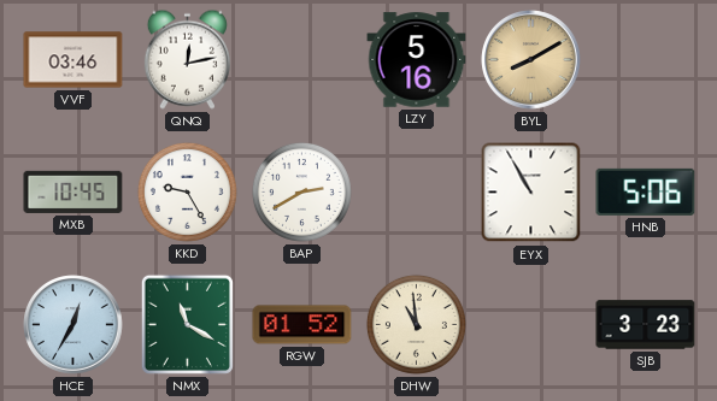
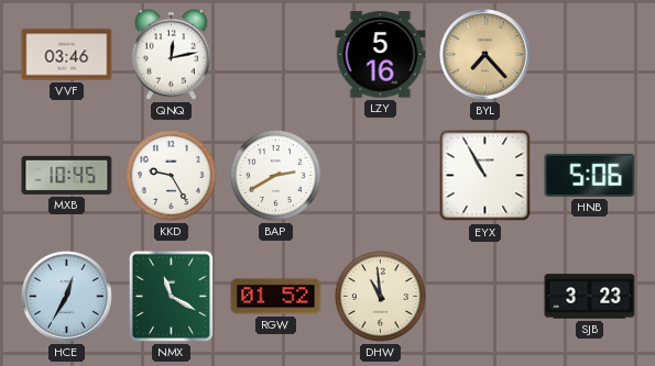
BYL: 8:10 -> 7:23
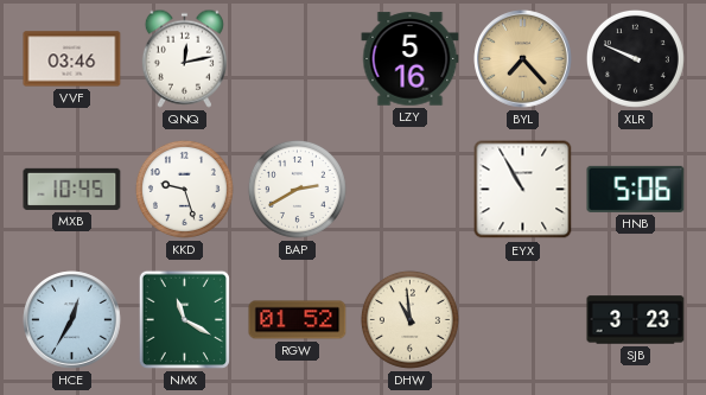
XLR: none -> 9:49
KKD: 9:25 -> 9:27
